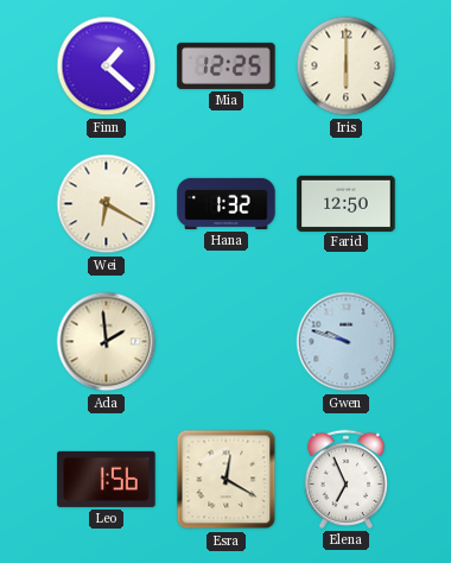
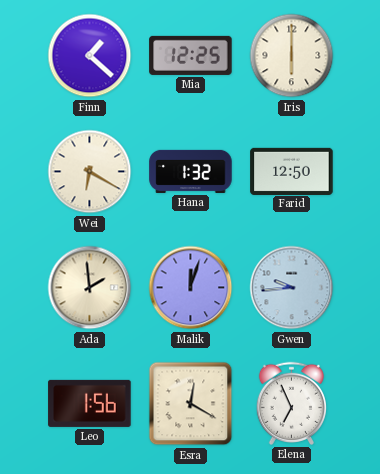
Malik: none -> 12:03
Gwen: 9:48 -> 9:44
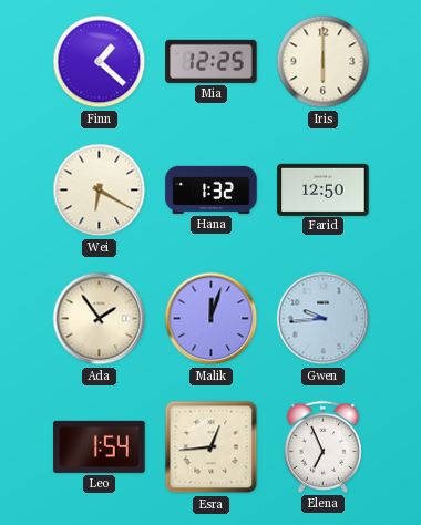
Ada: 1:59 -> 1:54
Leo: 1:56 -> 1:54
Esra: 12:20 -> 12:44
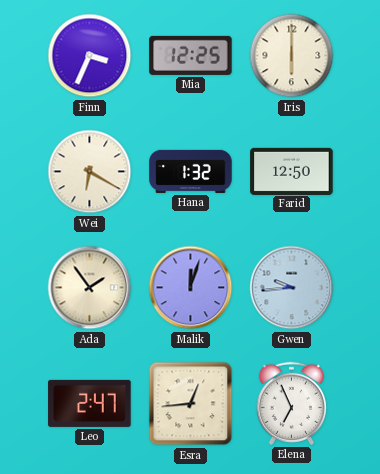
Finn: 1:22 -> 3:34
Leo: 1:54 -> 2:47
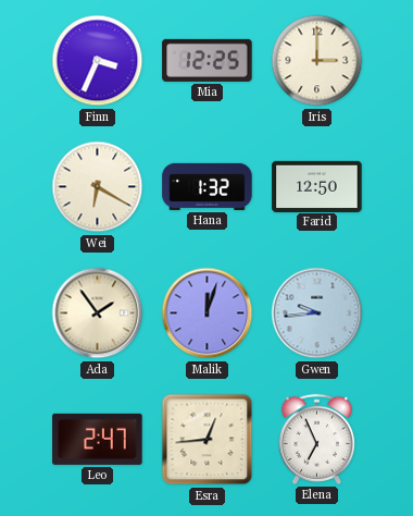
Iris: 6:00 -> 3:00
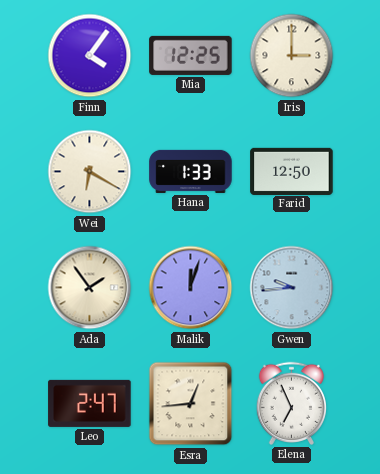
Finn: 3:34 -> 4:06
Hana: 1:32 -> 1:33
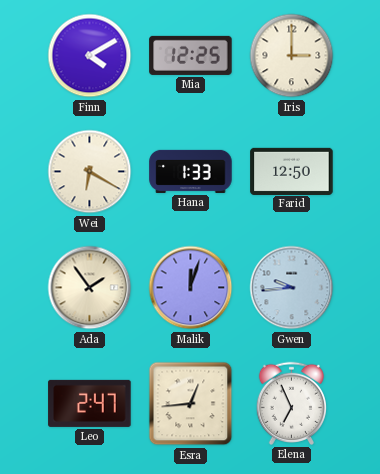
Finn: 4:06 -> 4:10
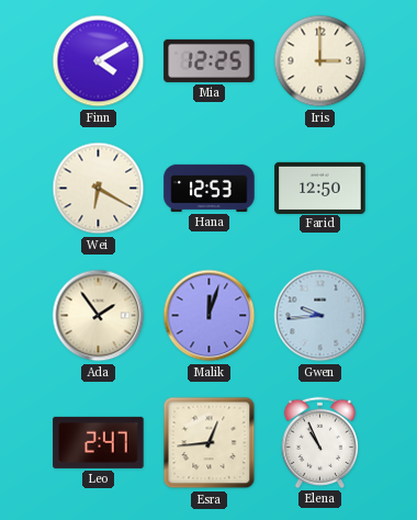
Hana: 1:33 -> 12:53
Elena: 6:56 -> 10:56
